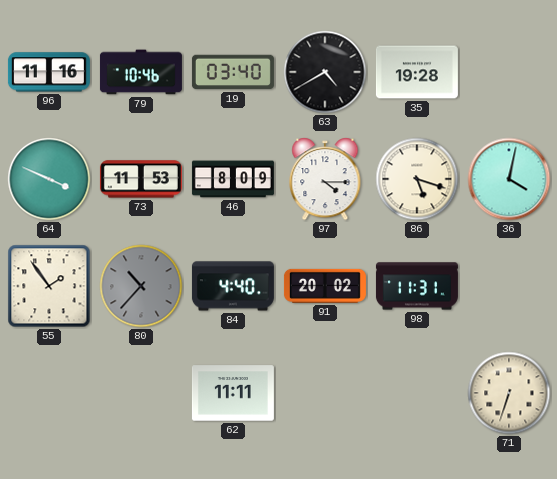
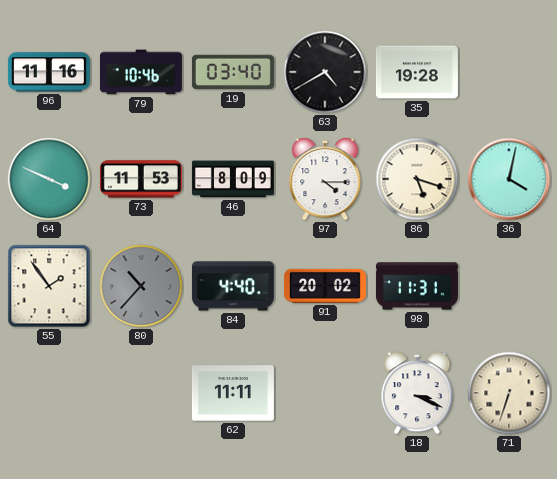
18: none -> 3:19
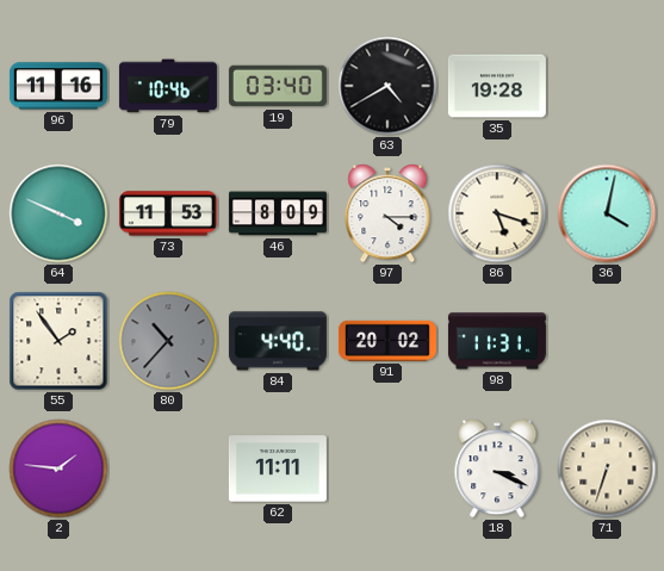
2: none -> 1:46
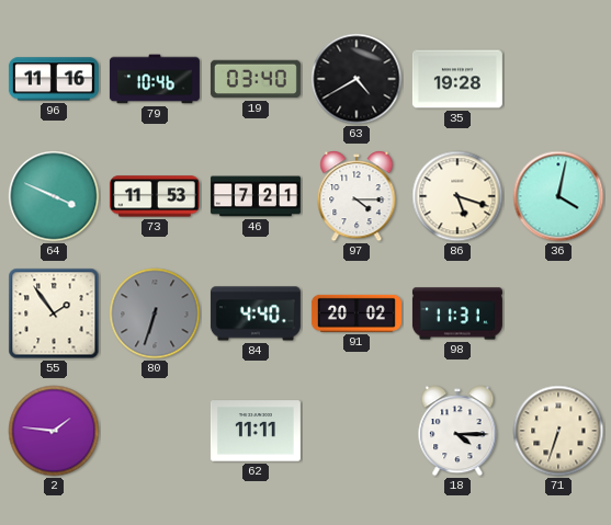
46: 8:09 -> 7:21
80: 10:37 -> 6:33
18: 3:19 -> 4:15
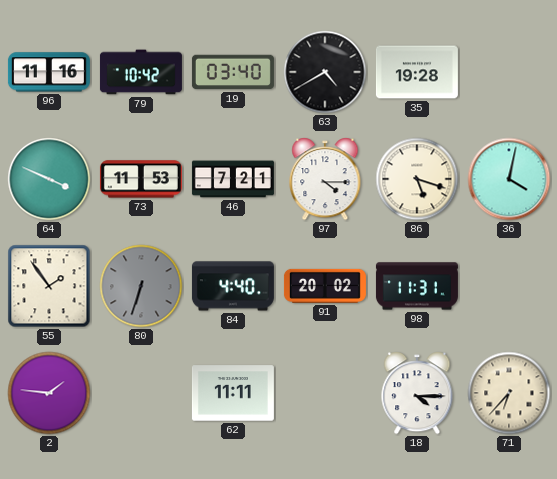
79: 10:46 -> 10:42
71: 6:33 -> 6:37
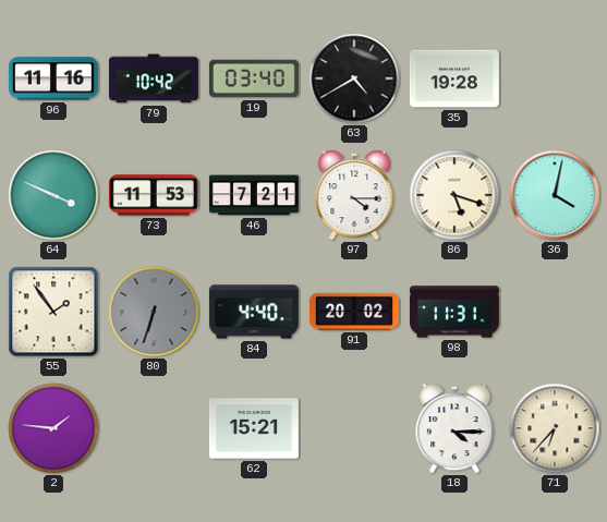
62: 11:11 -> 15:21
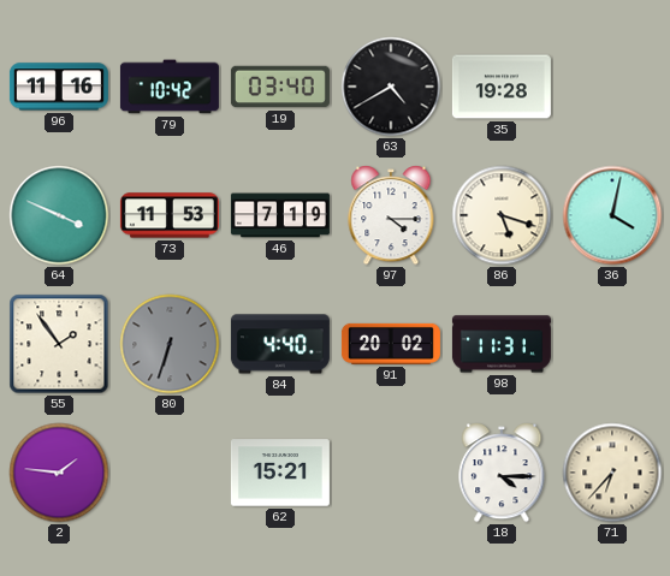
46: 7:21 -> 7:19
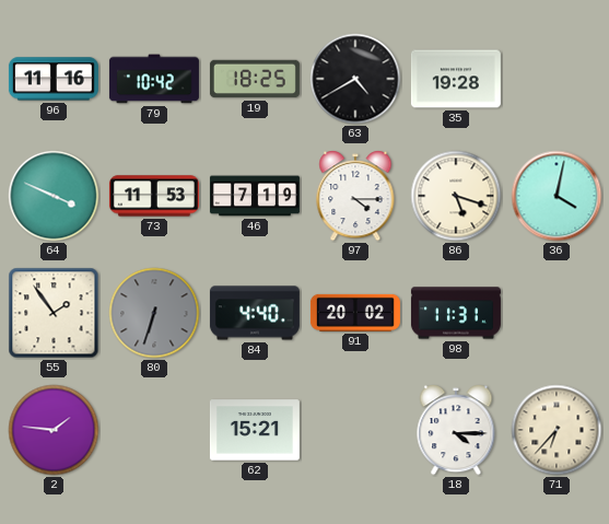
19: 03:40 -> 18:25
